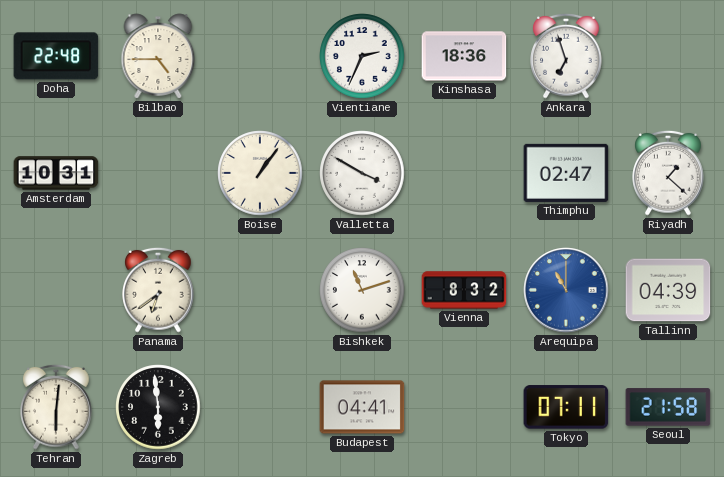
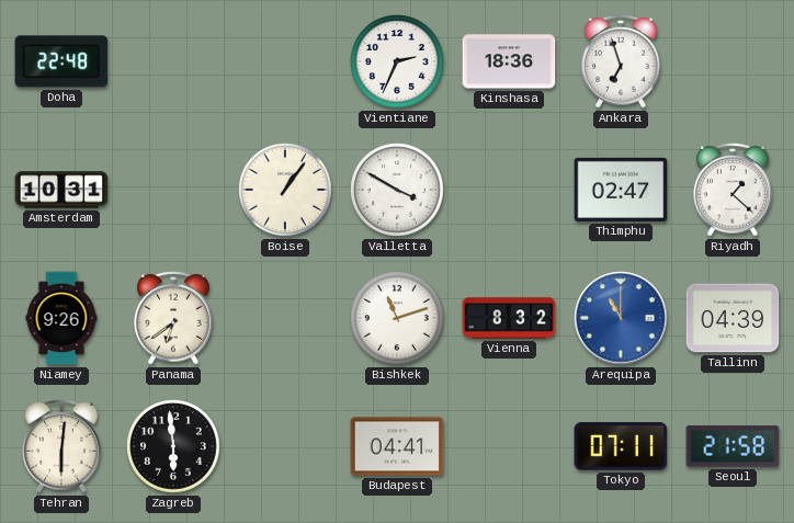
Bilbao: 4:45 -> none
Niamey: none -> 9:26
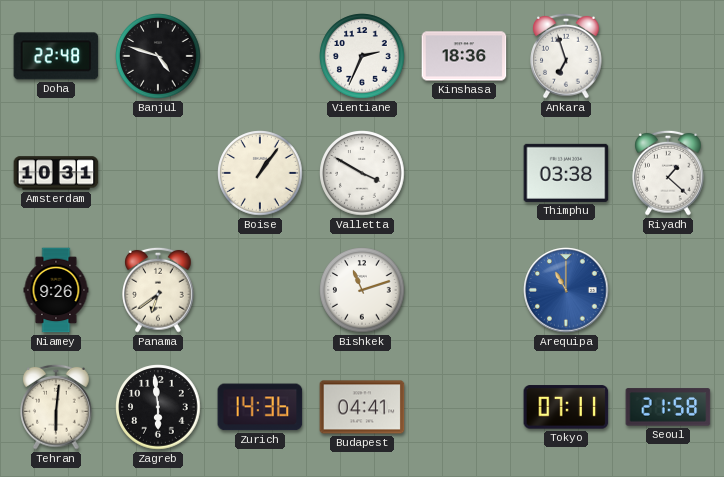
Banjul: none -> 4:48
Thimphu: 02:47 -> 03:38
Vienna: 8:32 -> none
Tallinn: 04:39 -> none
Zurich: none -> 14:36
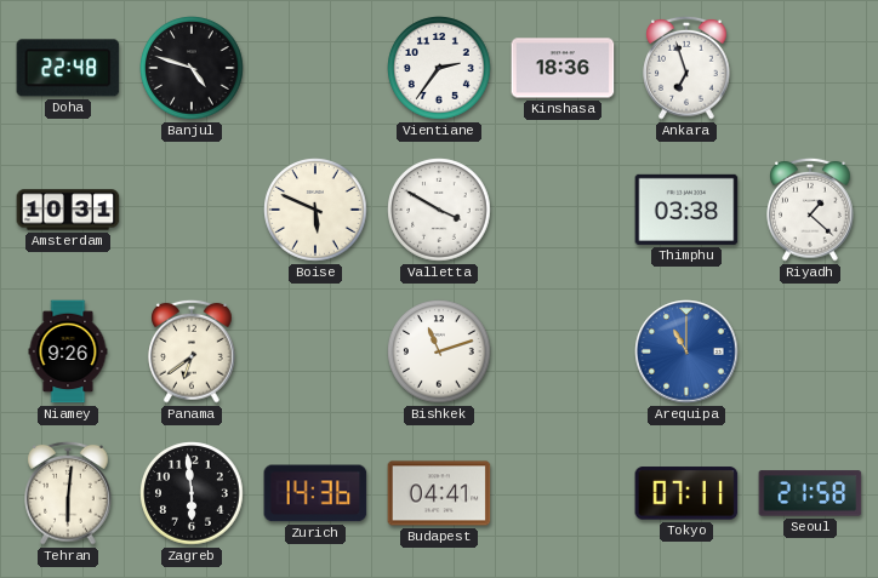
Vientiane: 2:34 -> 2:36
Boise: 1:06 -> 5:49
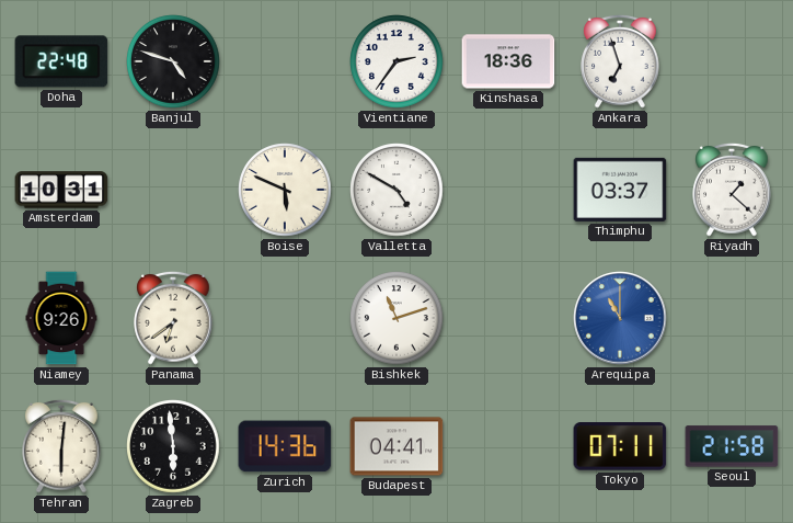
Valletta: 3:50 -> 4:50
Thimphu: 03:38 -> 03:37
